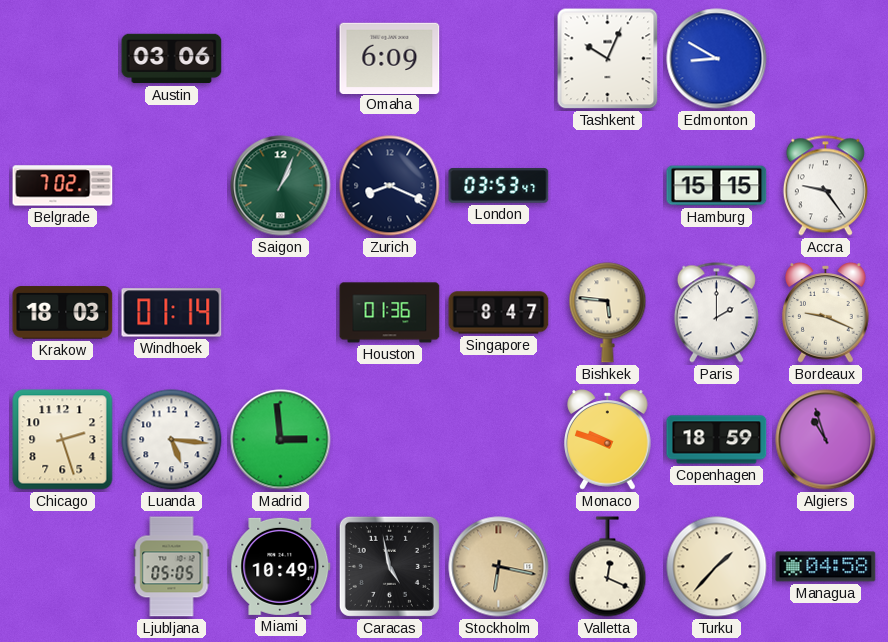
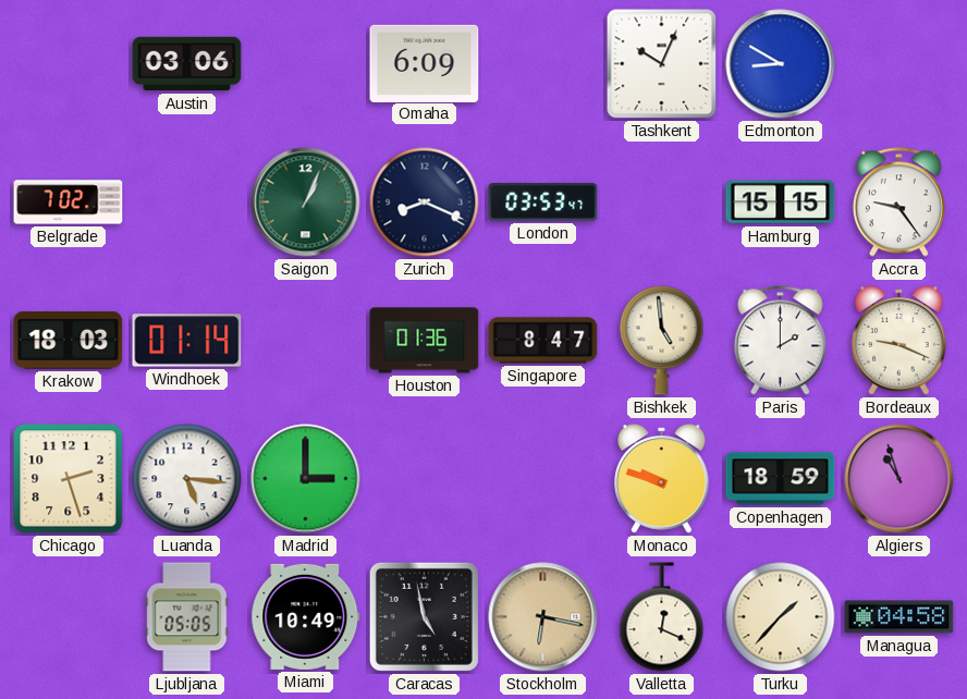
Bishkek: 5:46 -> 4:59
Madrid: 2:59 -> 3:00
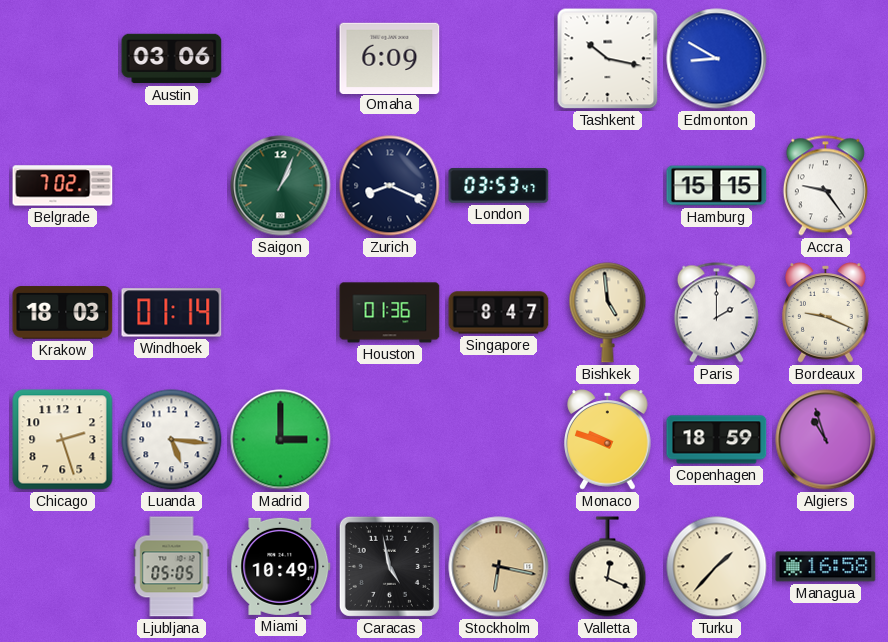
Tashkent: 10:04 -> 10:17
Managua: 04:58 -> 16:58
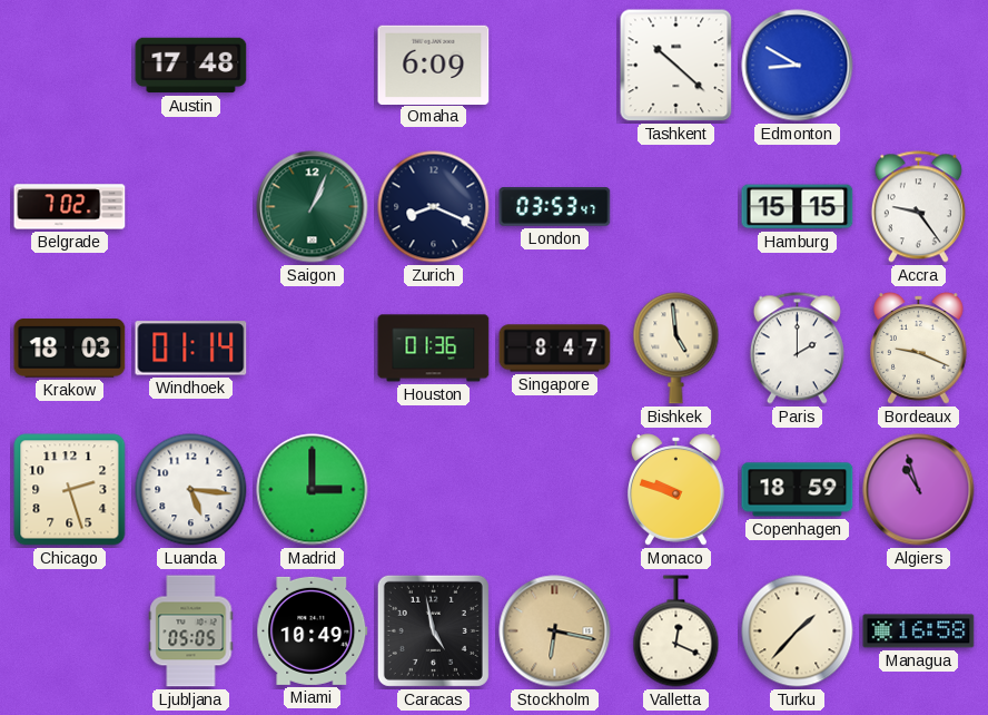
Austin: 03:06 -> 17:48
Tashkent: 10:17 -> 10:22
